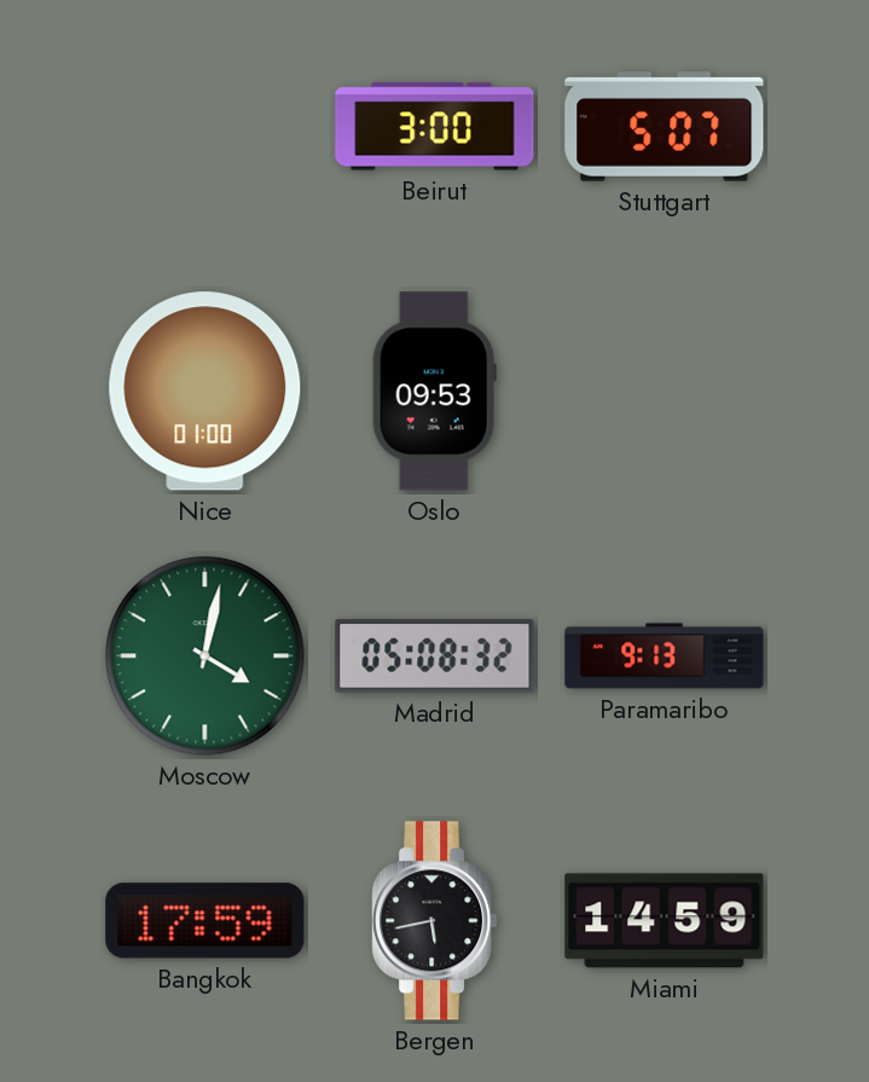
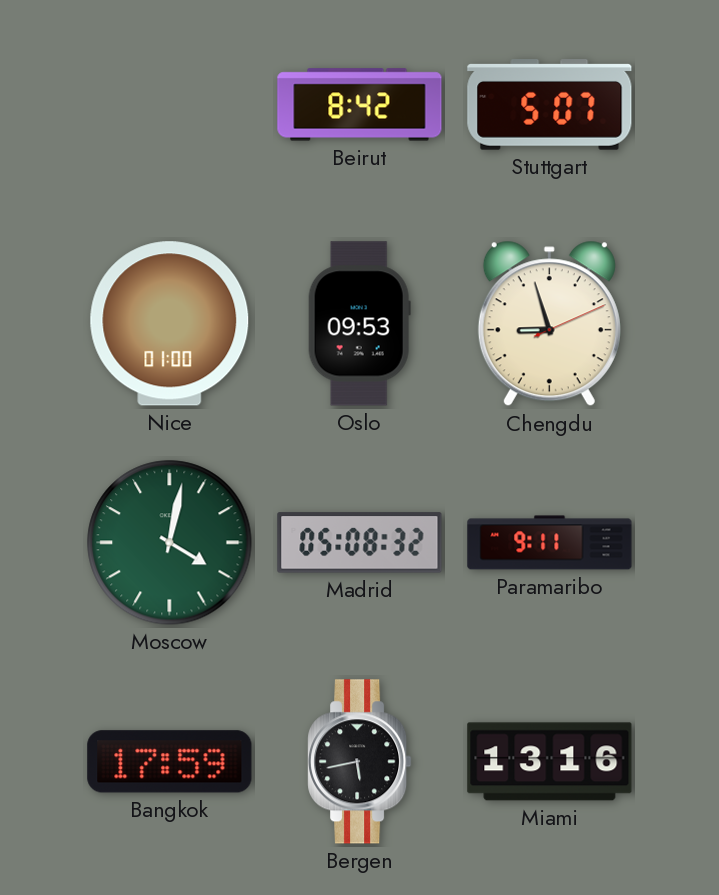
Beirut: 3:00 -> 8:42
Chengdu: none -> 8:57
Paramaribo: 9:13 -> 9:11
Miami: 14:59 -> 13:16
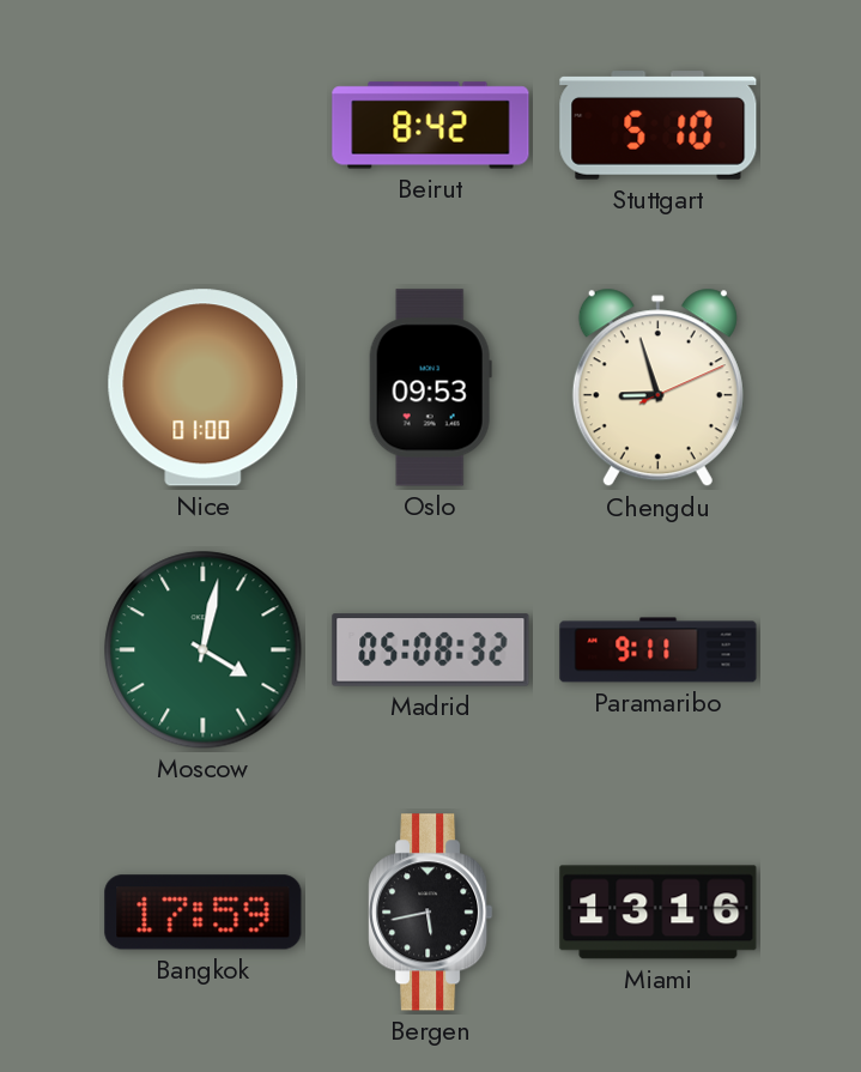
Stuttgart: 5:07 -> 5:10
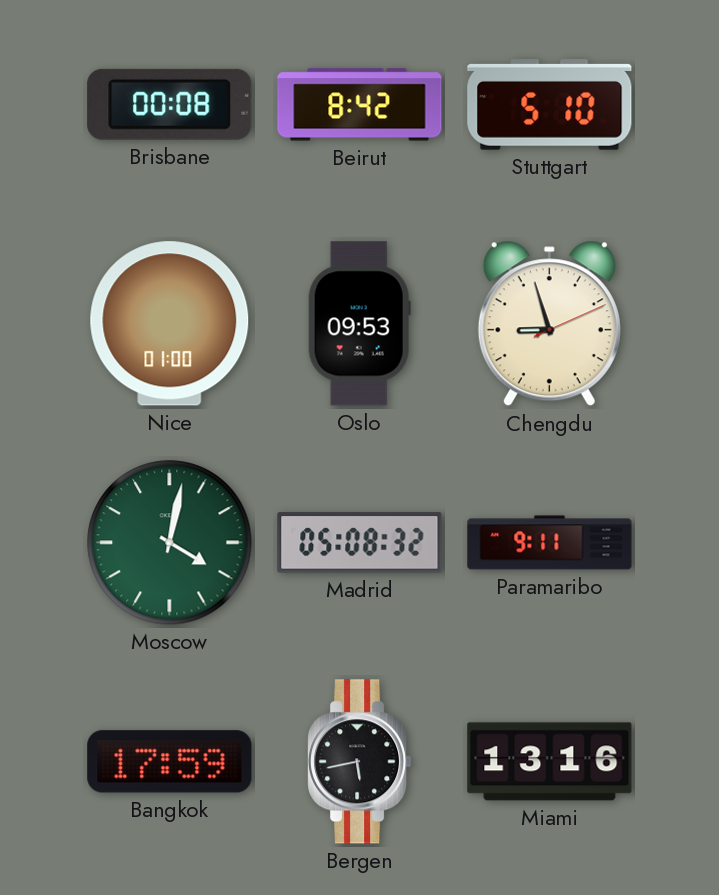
Brisbane: none -> 00:08
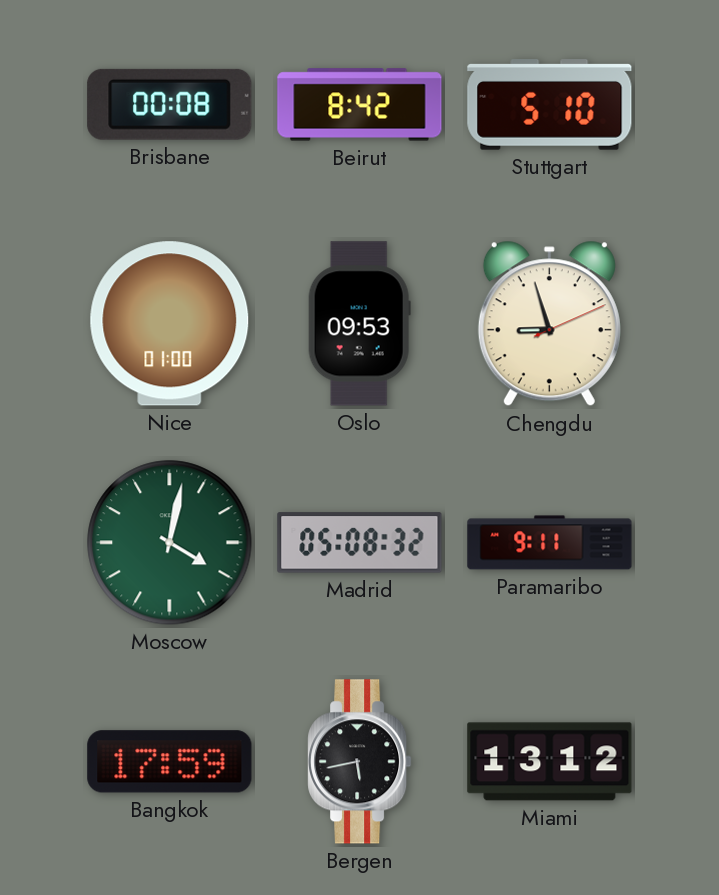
Miami: 13:16 -> 13:12
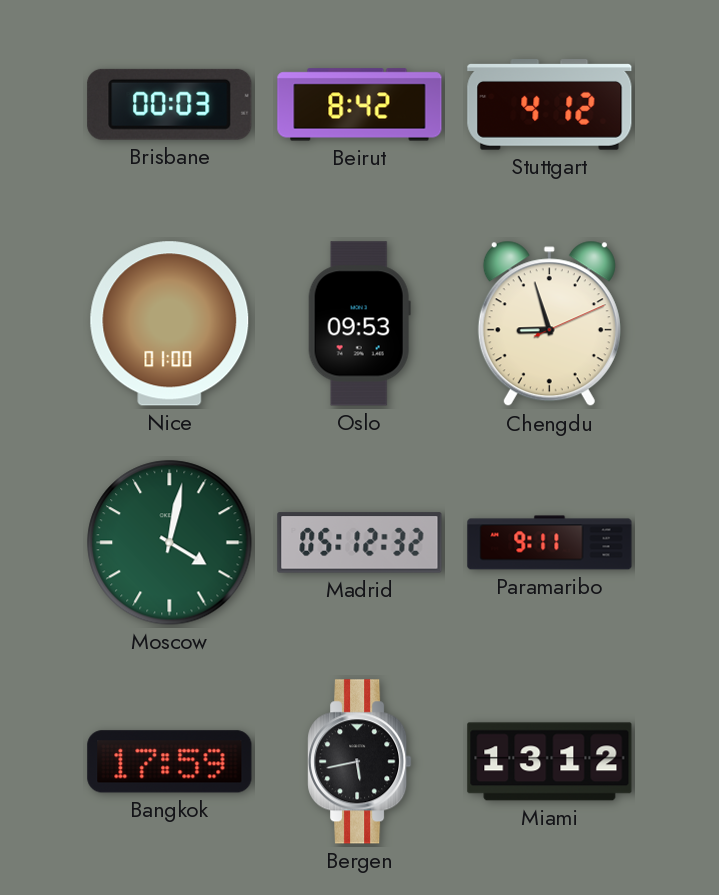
Brisbane: 00:08 -> 00:03
Stuttgart: 5:10 -> 4:12
Madrid: 05:08 -> 05:12
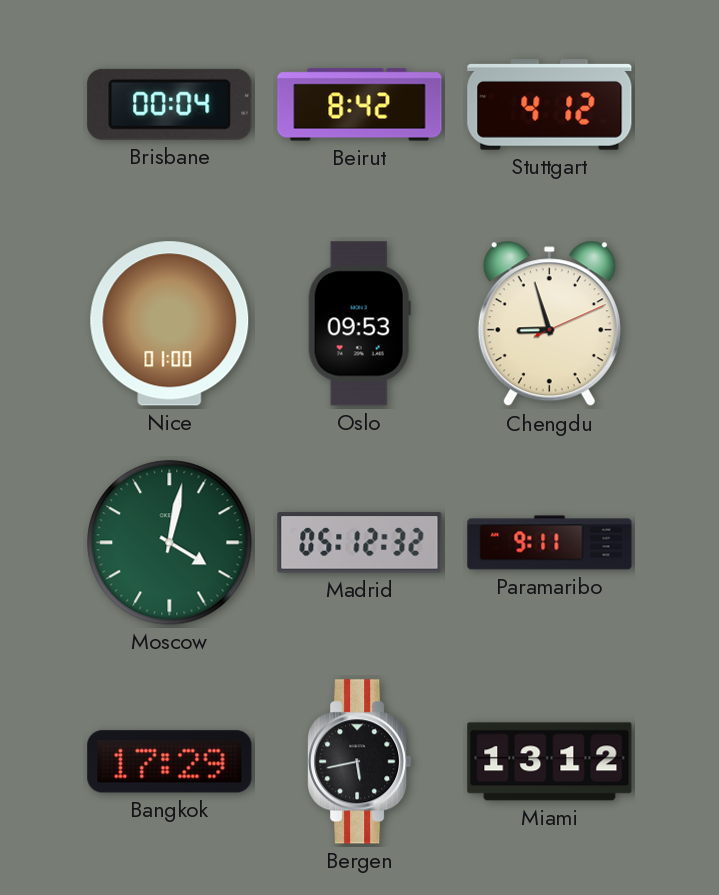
Brisbane: 00:03 -> 00:04
Bangkok: 17:59 -> 17:29
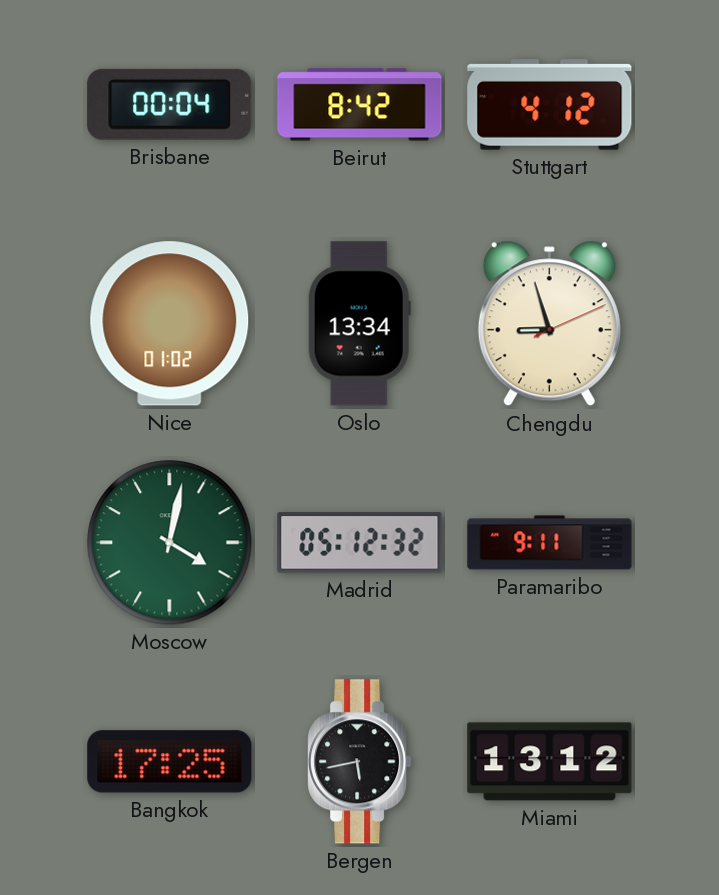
Nice: 01:00 -> 01:02
Oslo: 09:53 -> 13:34
Bangkok: 17:29 -> 17:25
